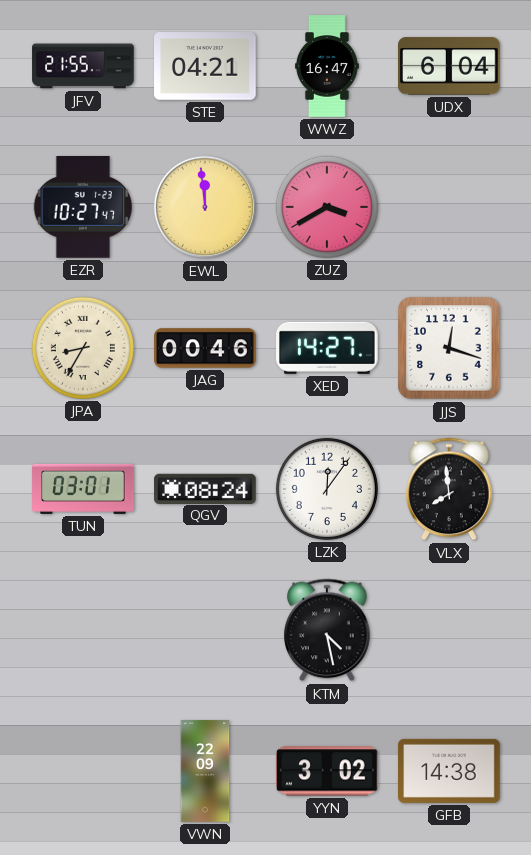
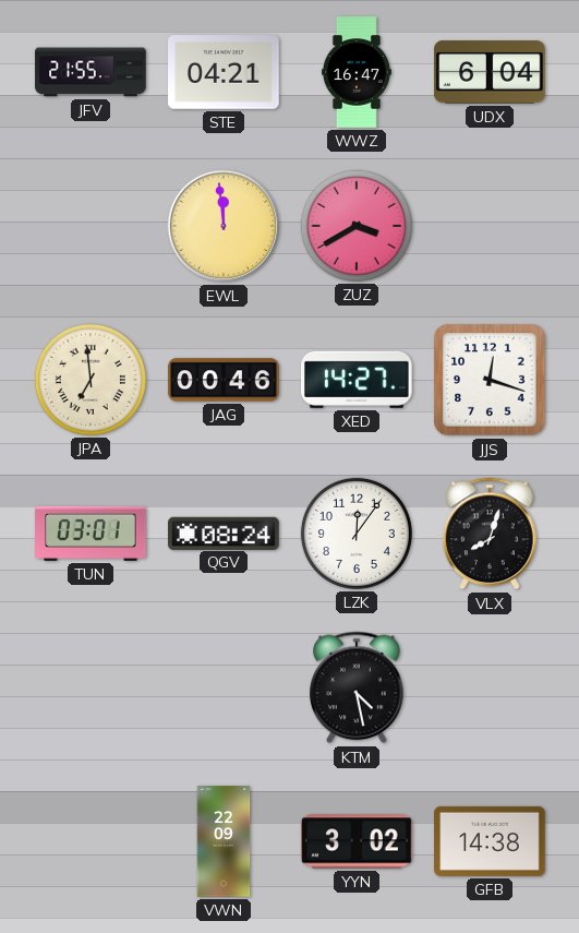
EZR: 10:27 -> none
JPA: 8:35 -> 6:59
VLX: 7:59 -> 8:03
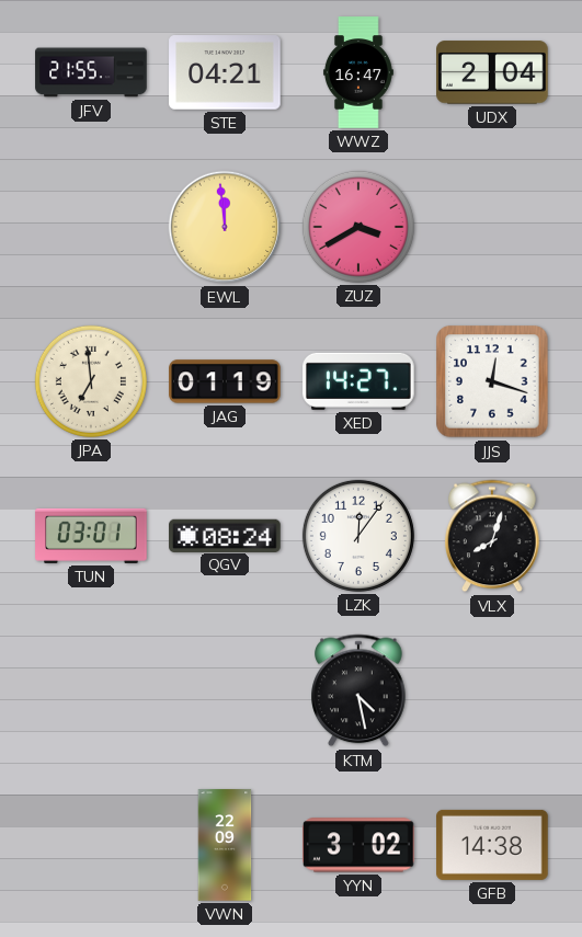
UDX: 6:04 -> 2:04
JAG: 00:46 -> 01:19
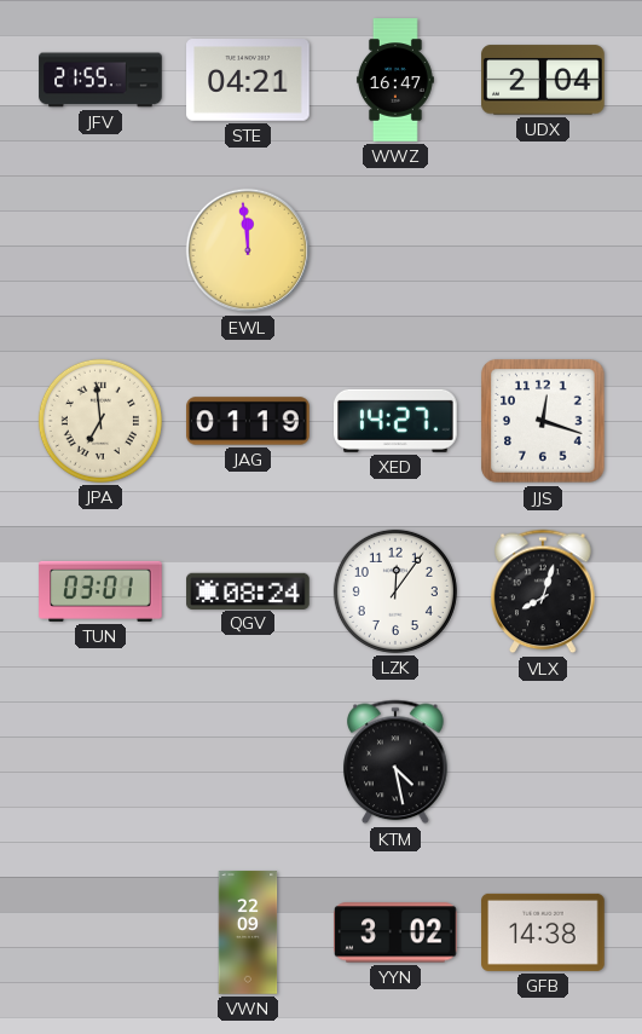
ZUZ: 3:40 -> none
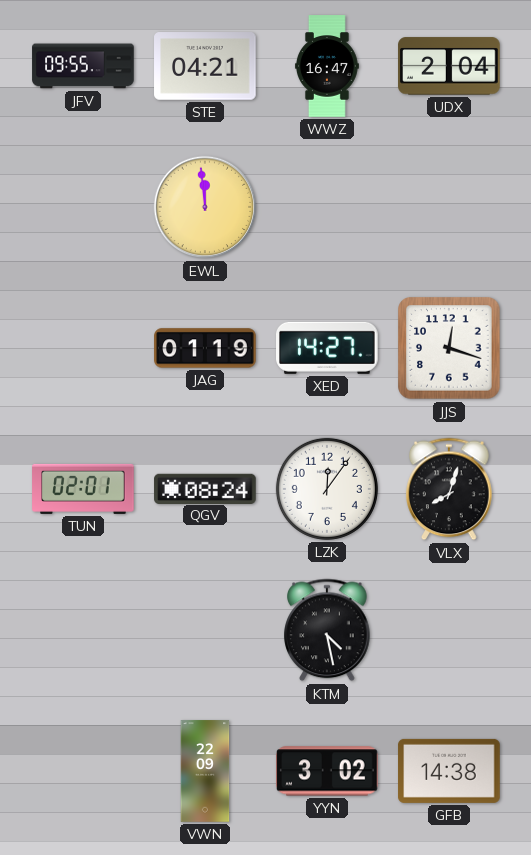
JFV: 21:55 -> 09:55
JPA: 6:59 -> none
TUN: 03:01 -> 02:01
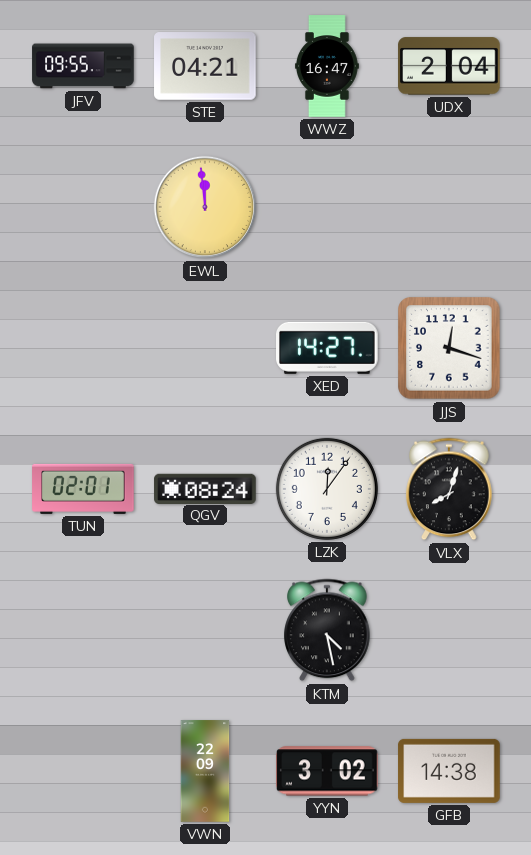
JAG: 01:19 -> none
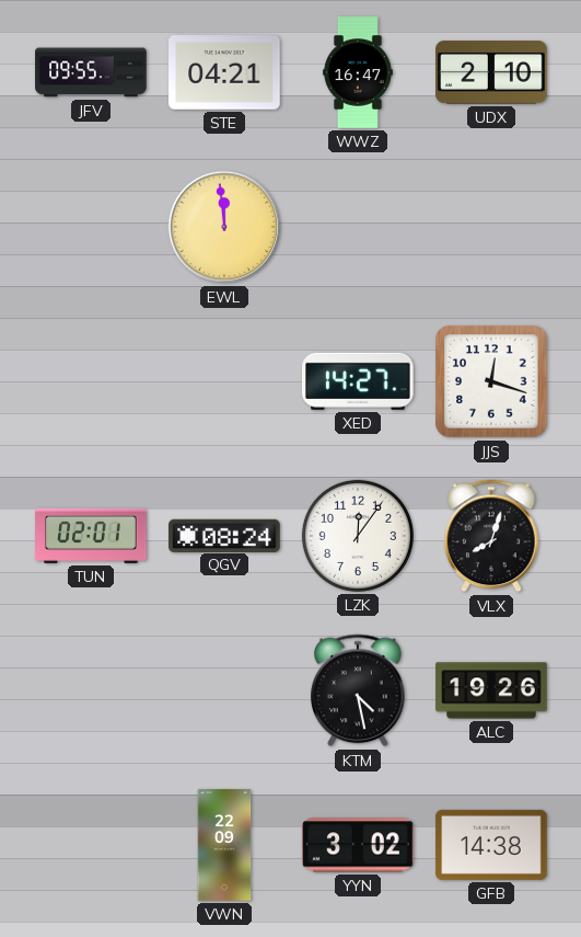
UDX: 2:04 -> 2:10
ALC: none -> 19:26
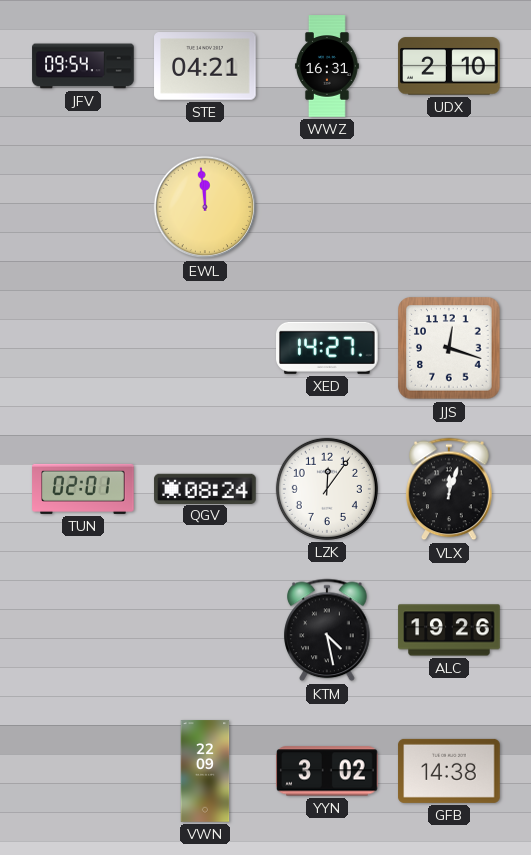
JFV: 09:55 -> 09:54
WWZ: 16:47 -> 16:31
VLX: 8:03 -> 12:03
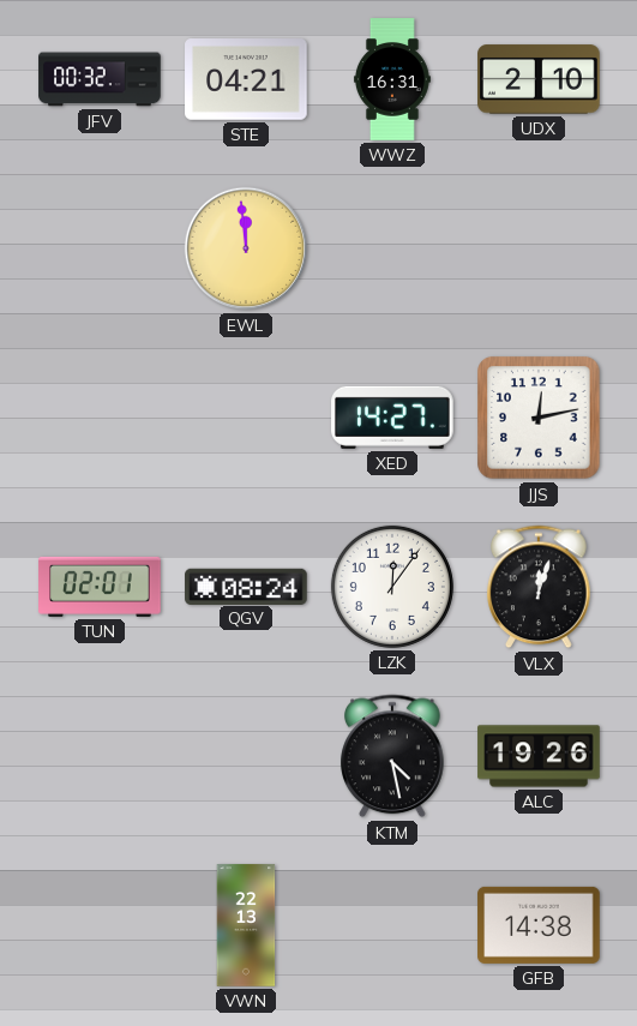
JFV: 09:54 -> 00:32
JJS: 12:18 -> 12:13
VWN: 22:09 -> 22:13
YYN: 3:02 -> none
